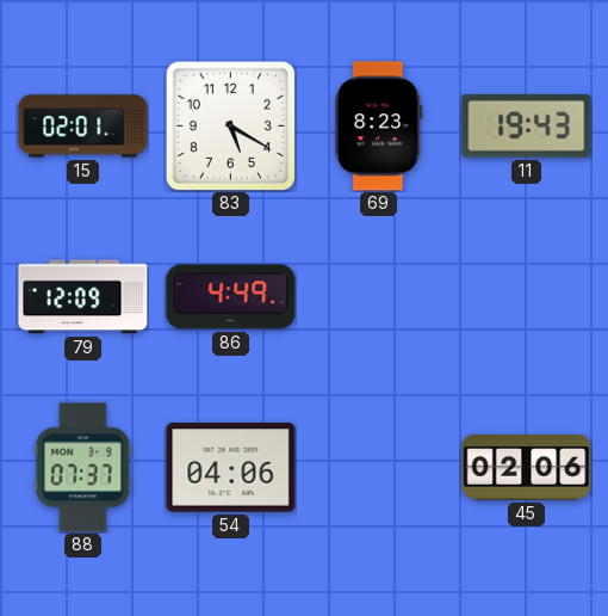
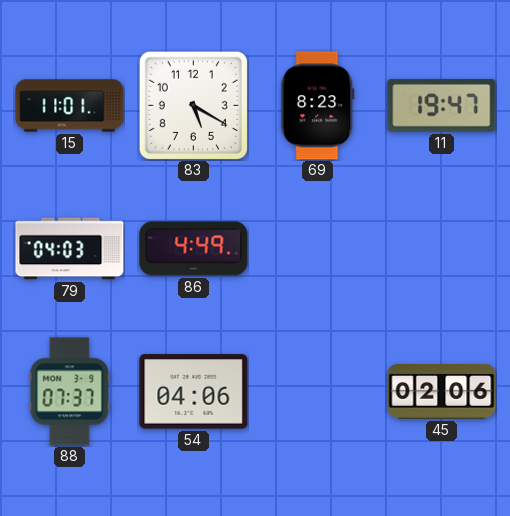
15: 02:01 -> 11:01
11: 19:43 -> 19:47
79: 12:09 -> 04:03
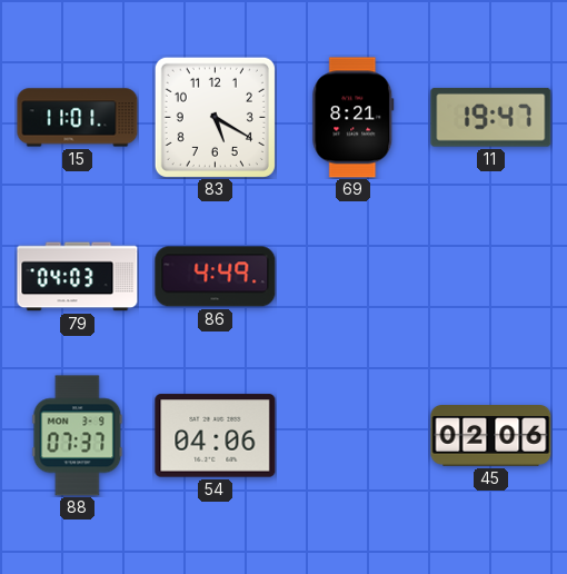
69: 8:23 -> 8:21
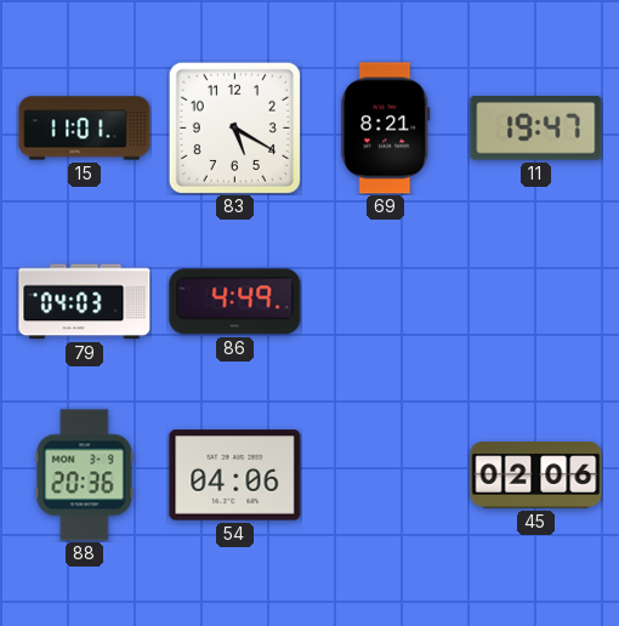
88: 07:37 -> 20:36
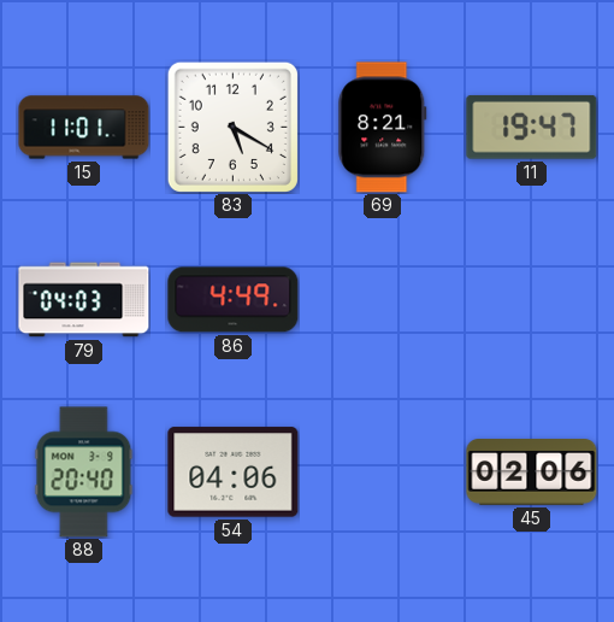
88: 20:36 -> 20:40
